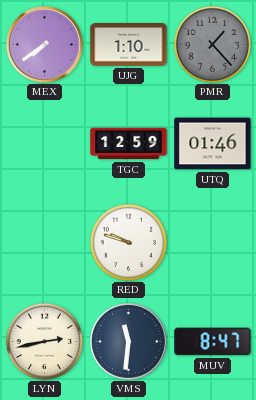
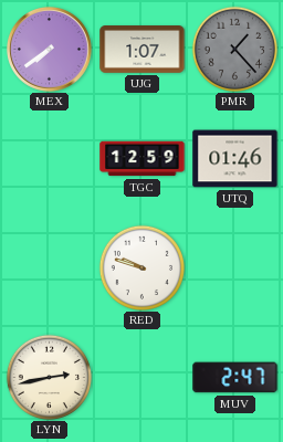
UJG: 1:10 -> 1:07
VMS: 11:31 -> none
MUV: 8:47 -> 2:47
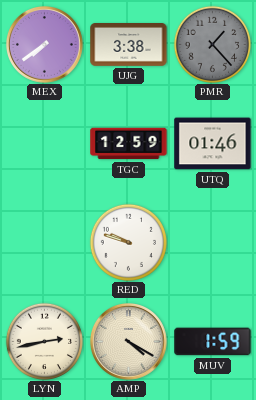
UJG: 1:07 -> 3:38
AMP: none -> 4:20
MUV: 2:47 -> 1:59
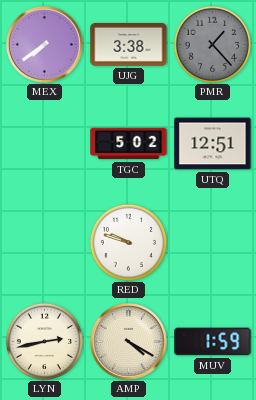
TGC: 12:59 -> 5:02
UTQ: 01:46 -> 12:51
